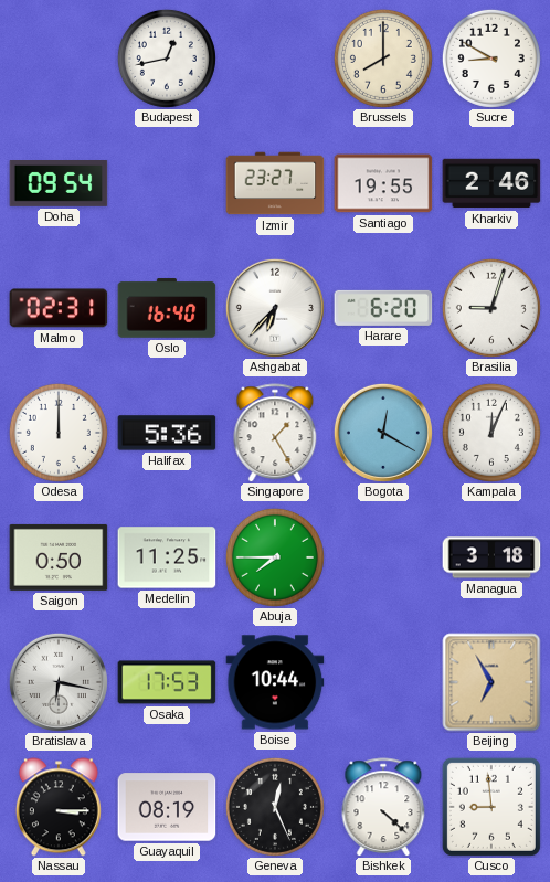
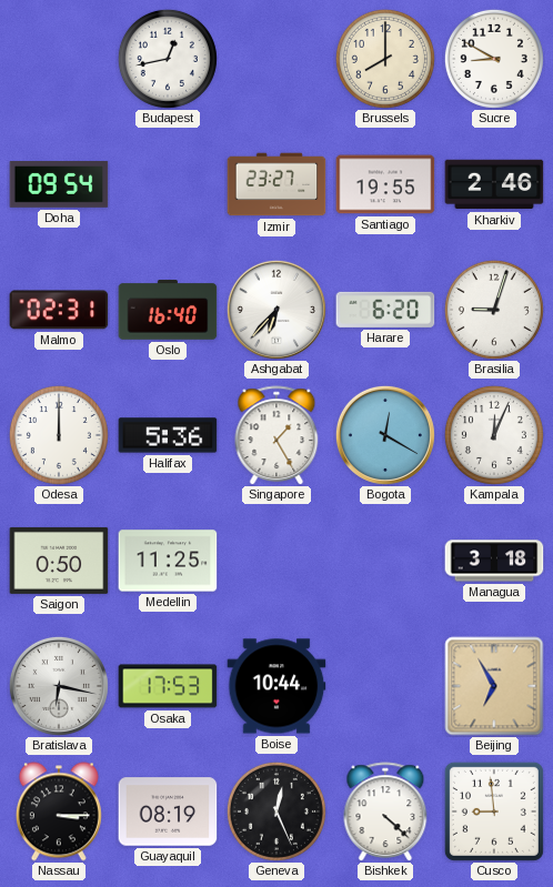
Abuja: 7:45 -> none
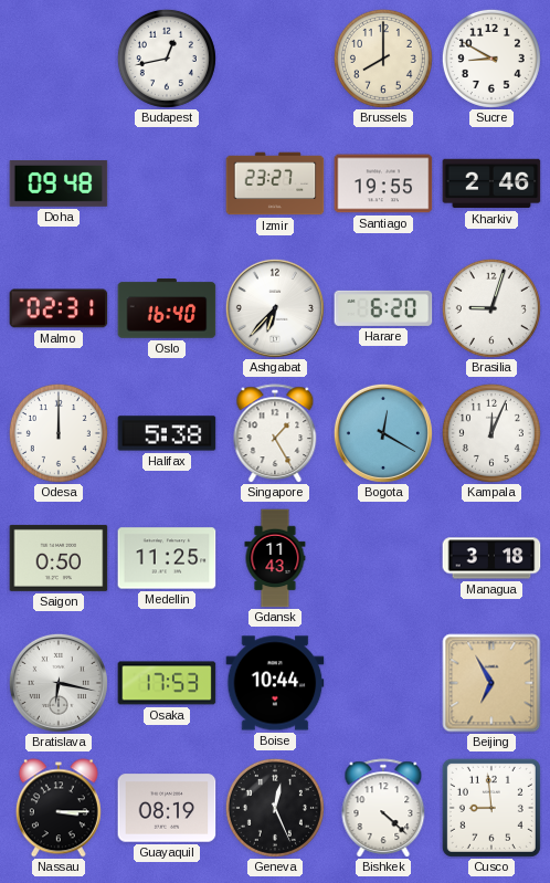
Doha: 09:54 -> 09:48
Halifax: 5:36 -> 5:38
Gdansk: none -> 11:43
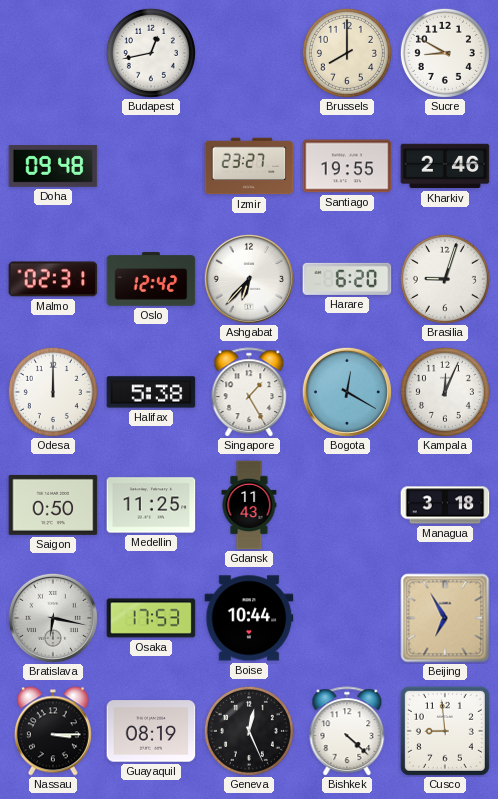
Oslo: 16:40 -> 12:42
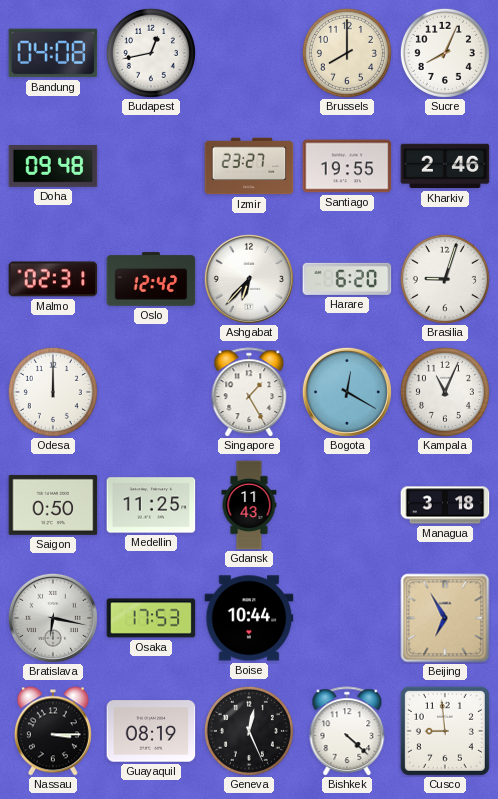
Bandung: none -> 04:08
Sucre: 8:50 -> 8:04
Halifax: 5:38 -> none
Kampala: 12:04 -> 11:04
